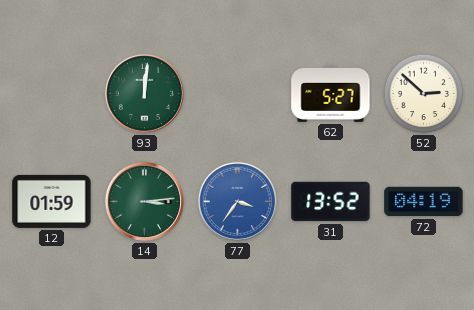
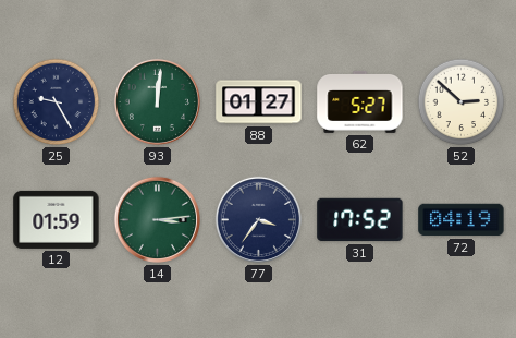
25: none -> 9:25
88: none -> 01:27
77 dial: blue -> navy
31: 13:52 -> 17:52
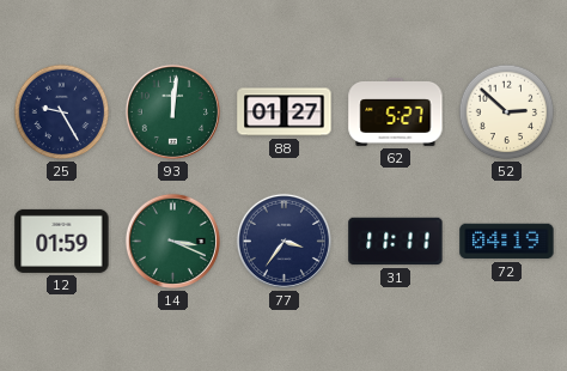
14: 3:14 -> 3:19
31: 17:52 -> 11:11
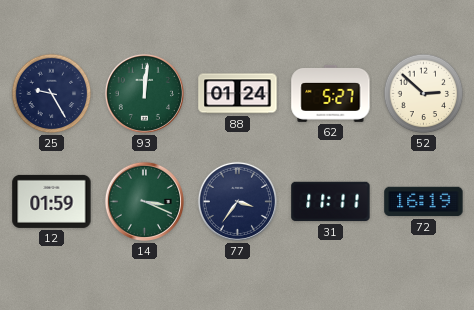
88: 01:27 -> 01:24
72: 04:19 -> 16:19
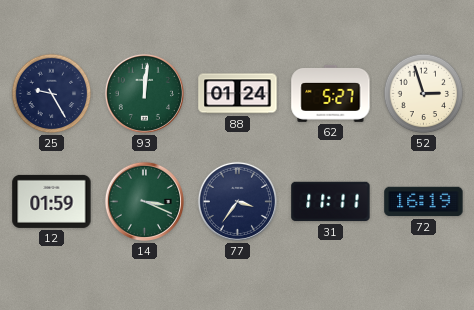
52: 2:52 -> 2:57
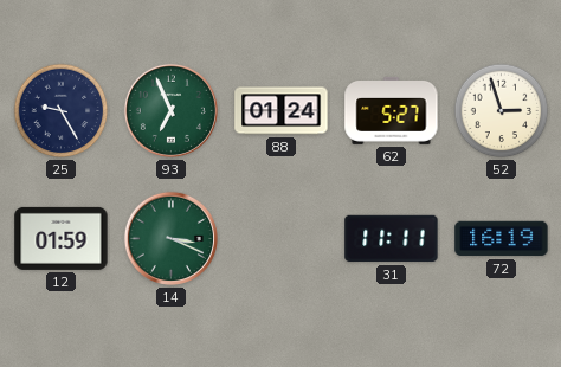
93: 12:01 -> 6:56
77: 3:36 -> none
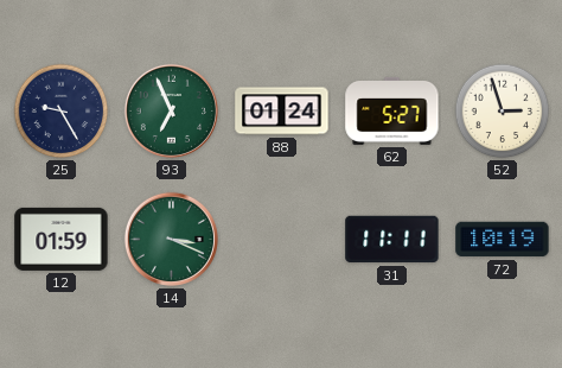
72: 16:19 -> 10:19
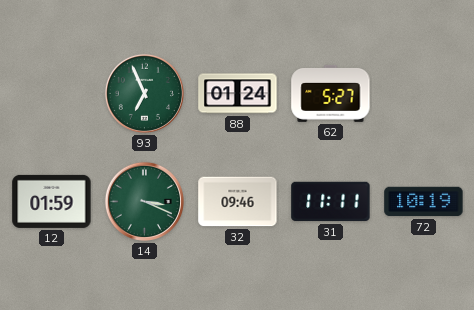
25: 9:25 -> none
52: 2:57 -> none
32: none -> 09:46
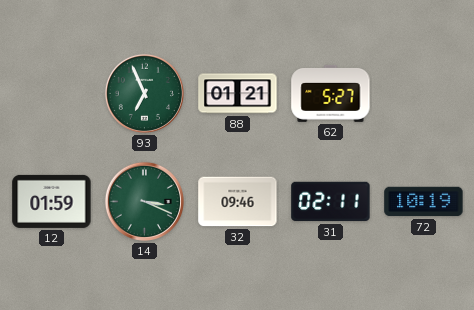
88: 01:24 -> 01:21
31: 11:11 -> 02:11
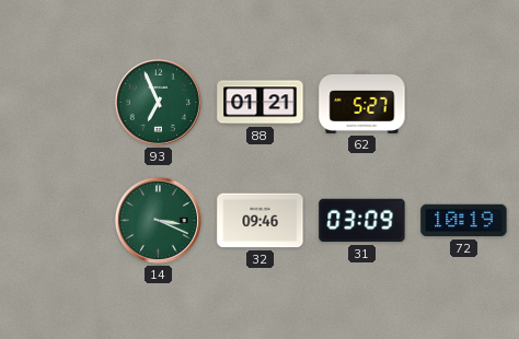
12: 01:59 -> none
31: 02:11 -> 03:09
